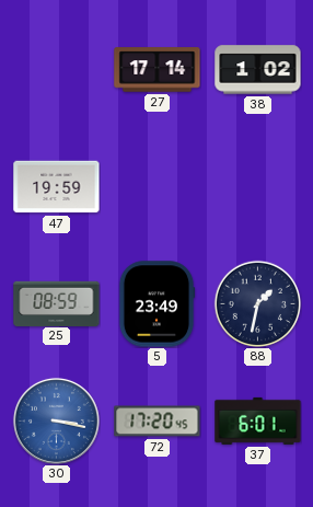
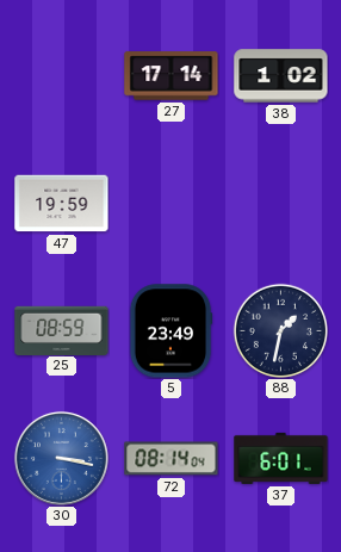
72: 17:20 -> 08:14
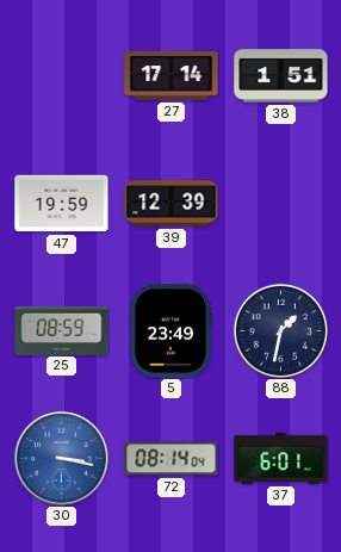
38: 1:02 -> 1:51
39: none -> 12:39
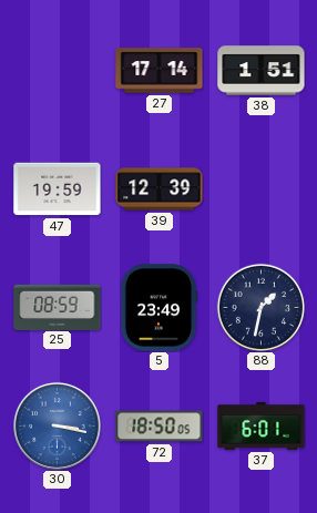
72: 08:14 -> 18:50
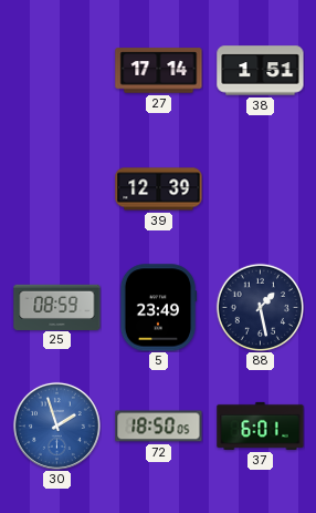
47: 19:59 -> none
88: 1:32 -> 1:28
30: 3:17 -> 1:57
